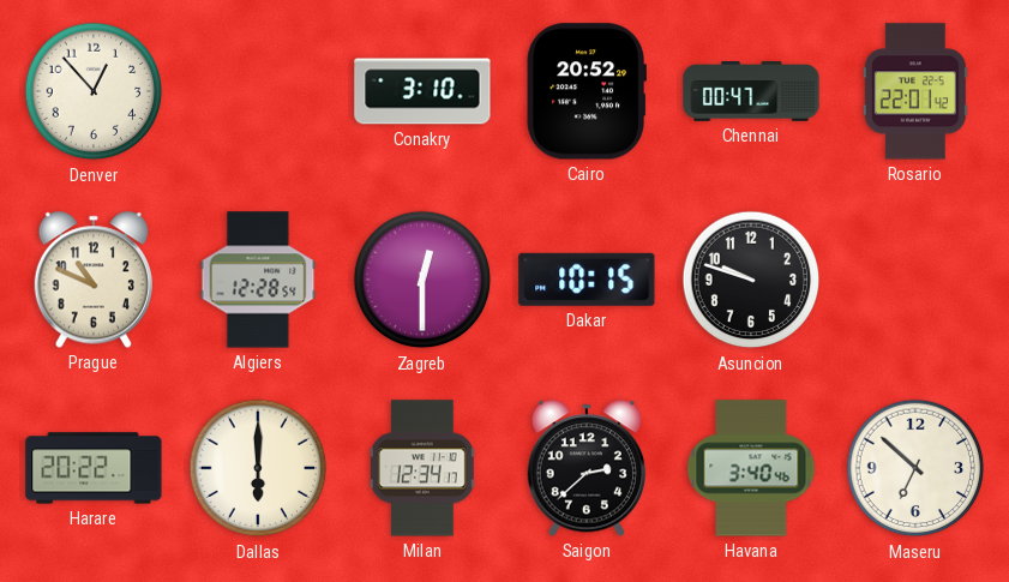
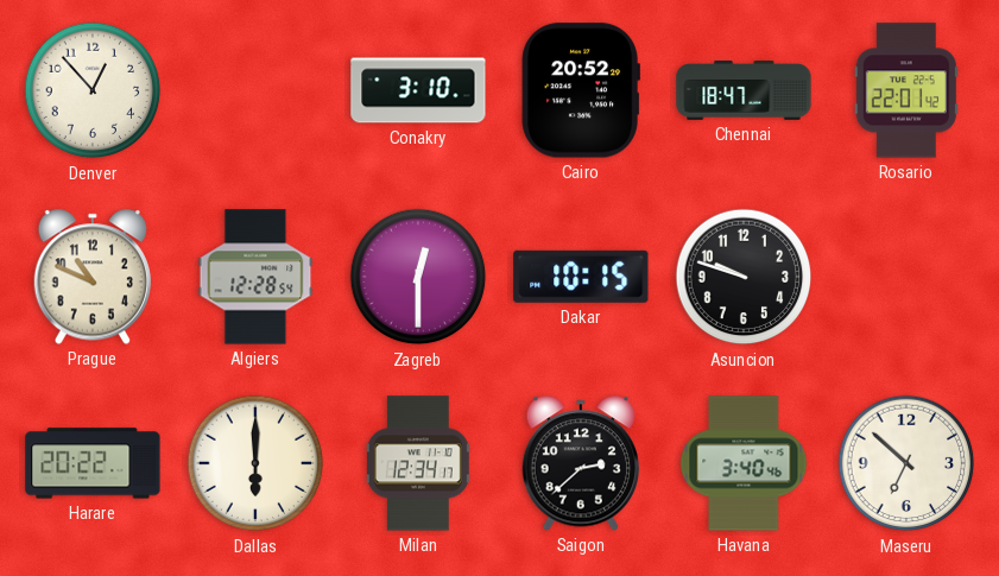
Chennai: 00:47 -> 18:47
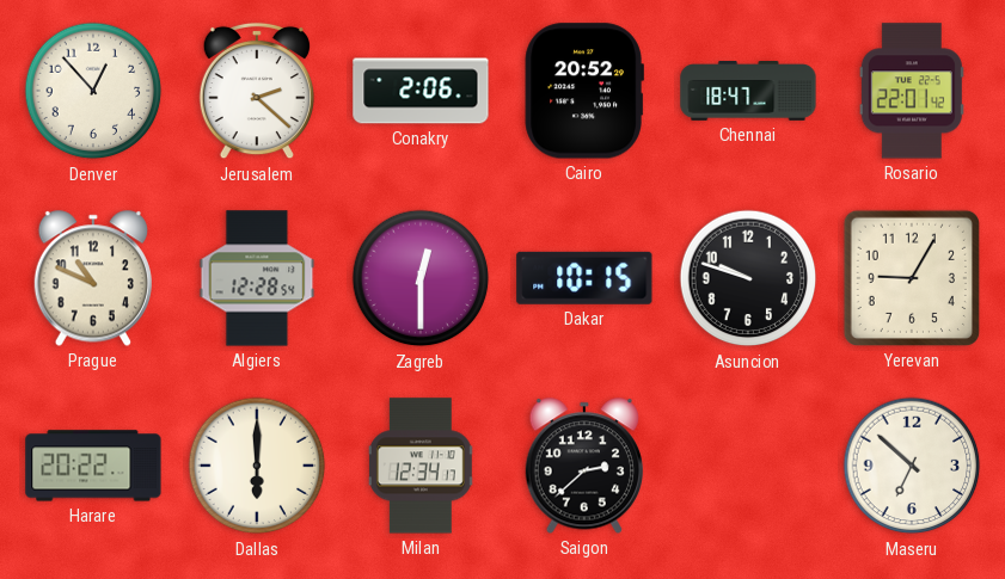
Jerusalem: none -> 2:22
Conakry: 3:10 -> 2:06
Yerevan: none -> 9:05
Havana: 3:40 -> none
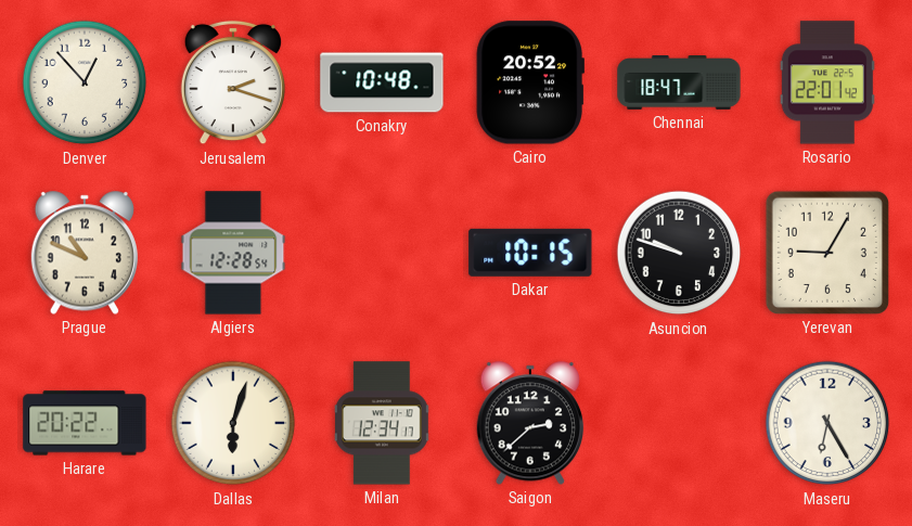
Jerusalem: 2:22 -> 2:18
Conakry: 2:06 -> 10:48
Zagreb: 12:30 -> none
Dallas: 6:00 -> 6:03
Maseru: 6:52 -> 6:25
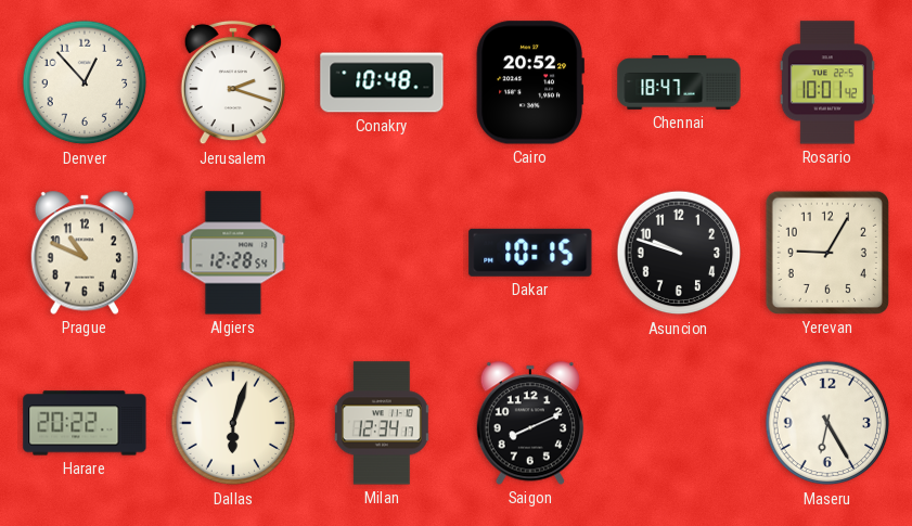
Rosario: 22:01 -> 10:01
Saigon: 2:38 -> 8:11
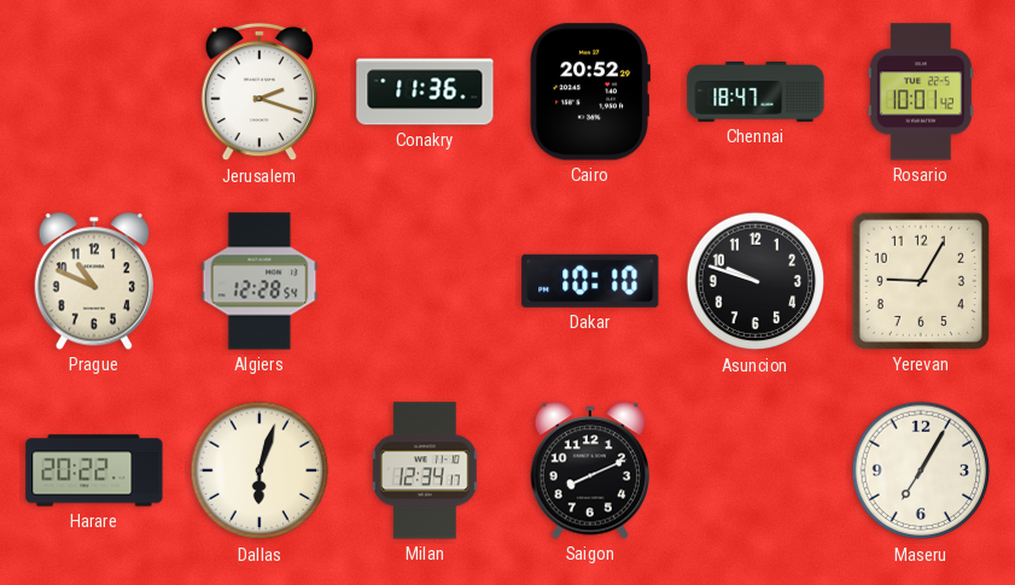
Denver: 12:53 -> none
Conakry: 10:48 -> 11:36
Dakar: 10:15 -> 10:10
Maseru: 6:25 -> 7:05
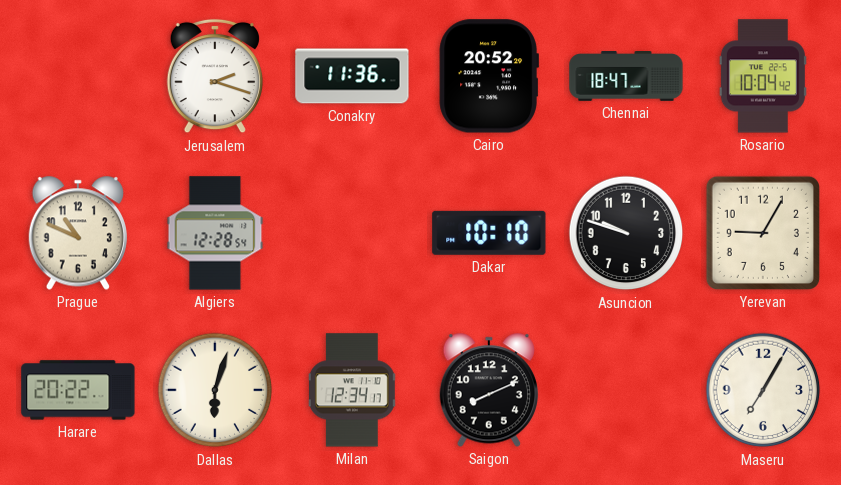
Rosario: 10:01 -> 10:04
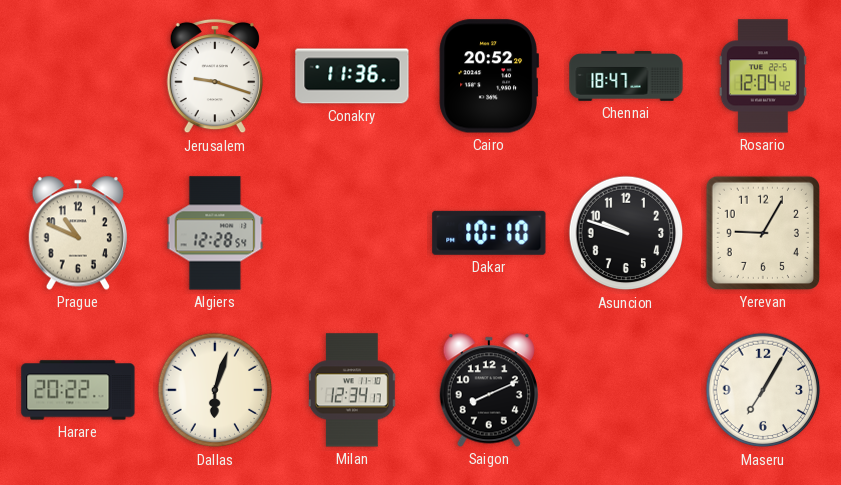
Jerusalem: 2:18 -> 9:18
Rosario: 10:04 -> 12:04
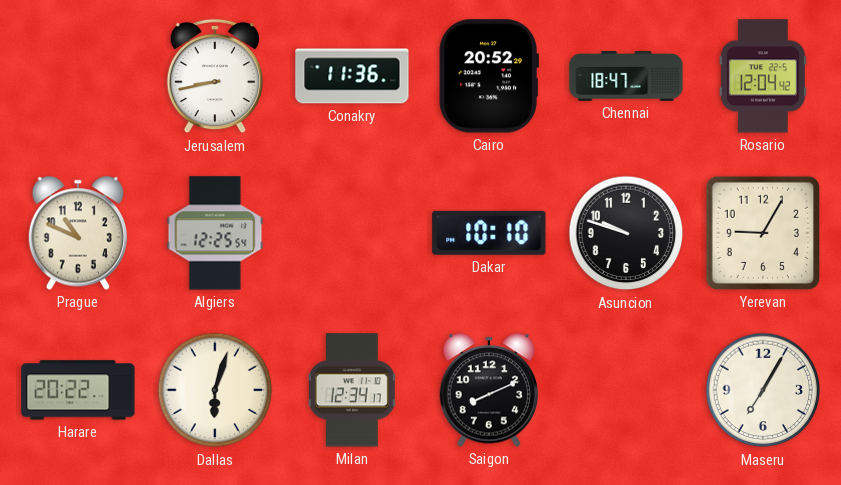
Jerusalem: 9:18 -> 8:43
Algiers: 12:28 -> 12:25
